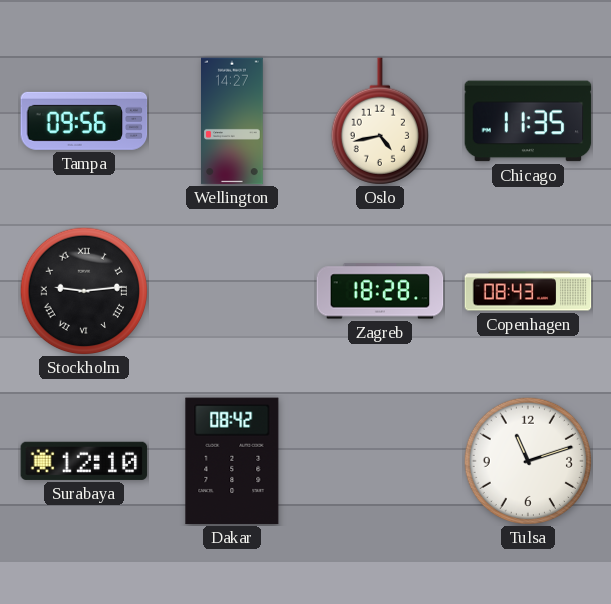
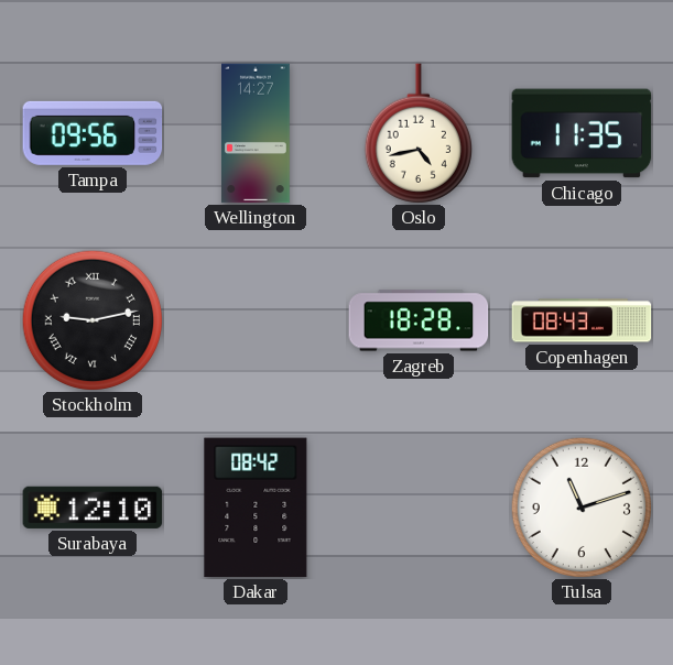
Stockholm: 9:14 -> 9:13
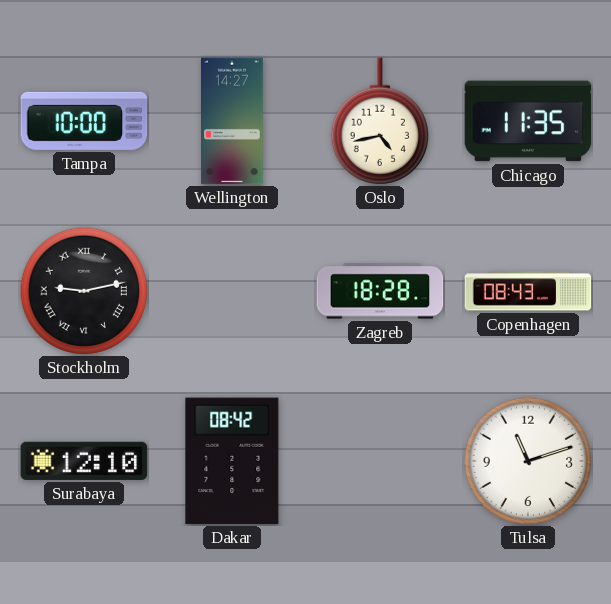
Tampa: 09:56 -> 10:00
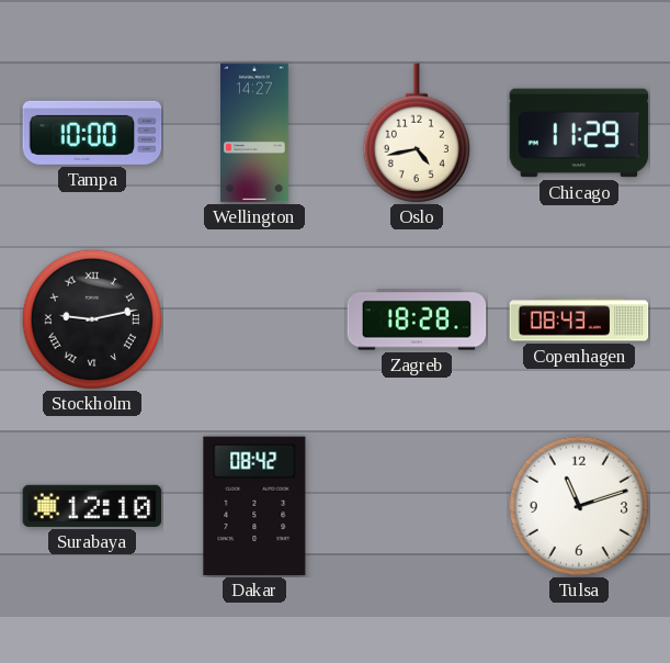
Chicago: 11:35 -> 11:29
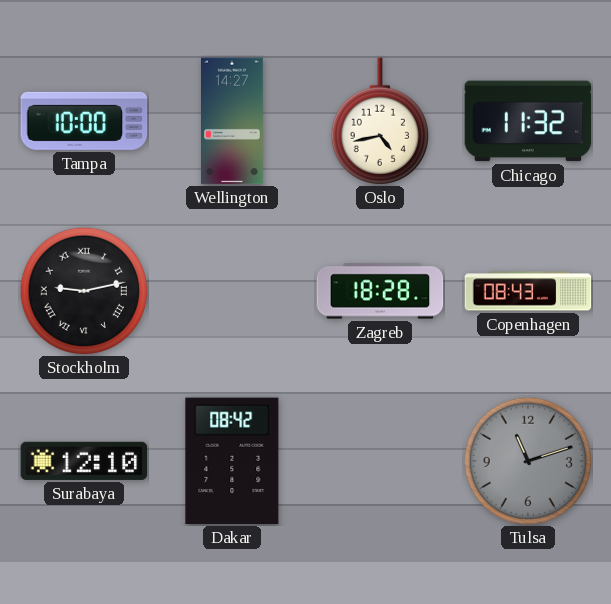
Chicago: 11:29 -> 11:32
Tulsa dial: white -> grey
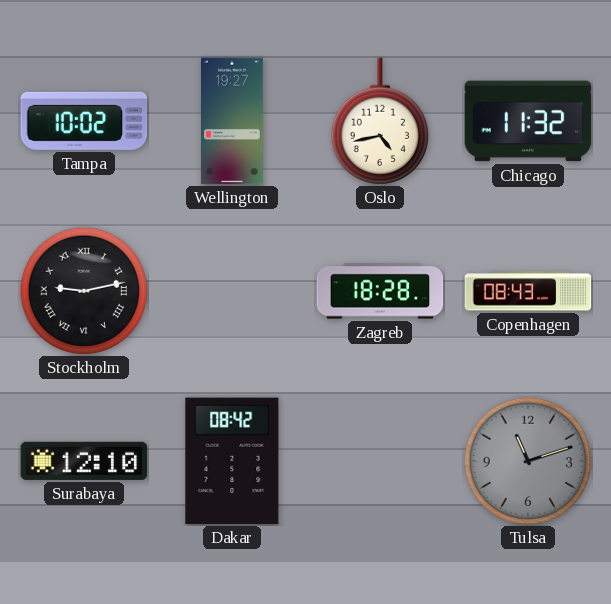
Tampa: 10:00 -> 10:02
Wellington: 14:27 -> 19:27
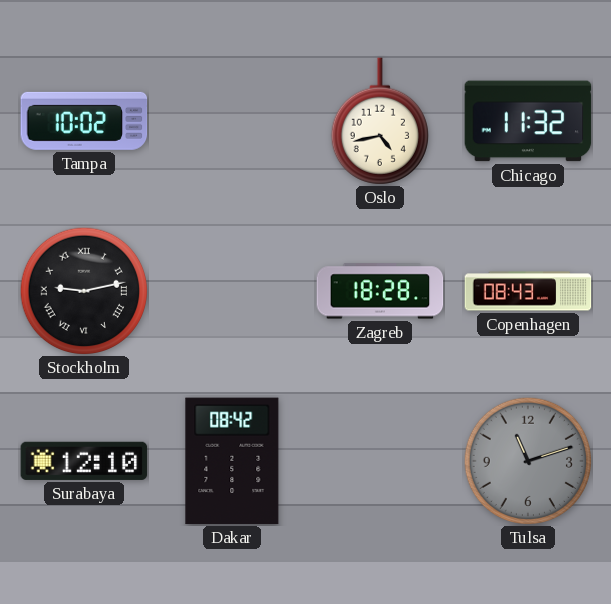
Wellington: 19:27 -> none
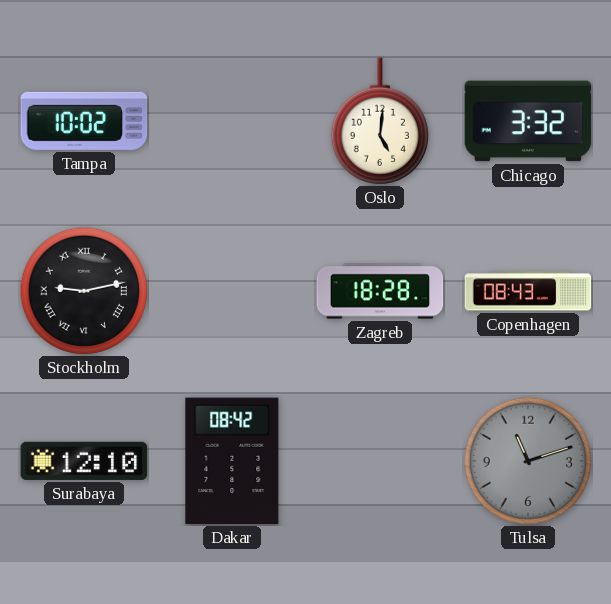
Oslo: 4:43 -> 5:01
Chicago: 11:32 -> 3:32
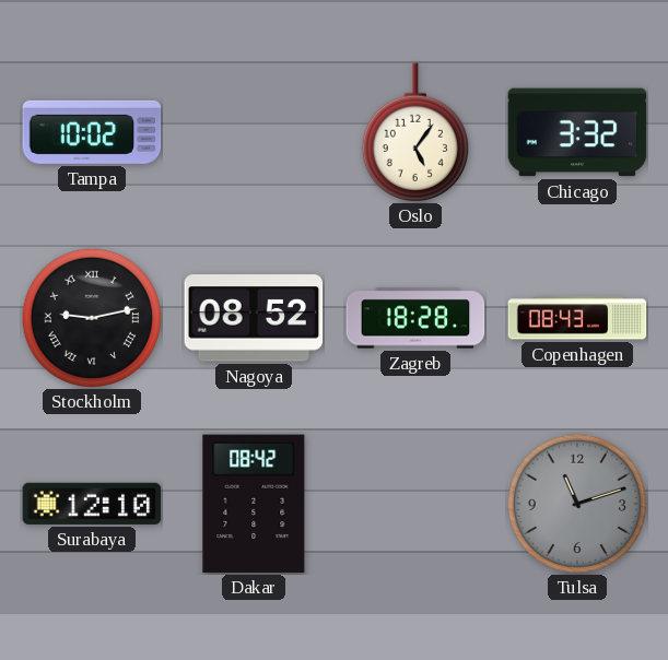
Oslo: 5:01 -> 5:06
Nagoya: none -> 08:52
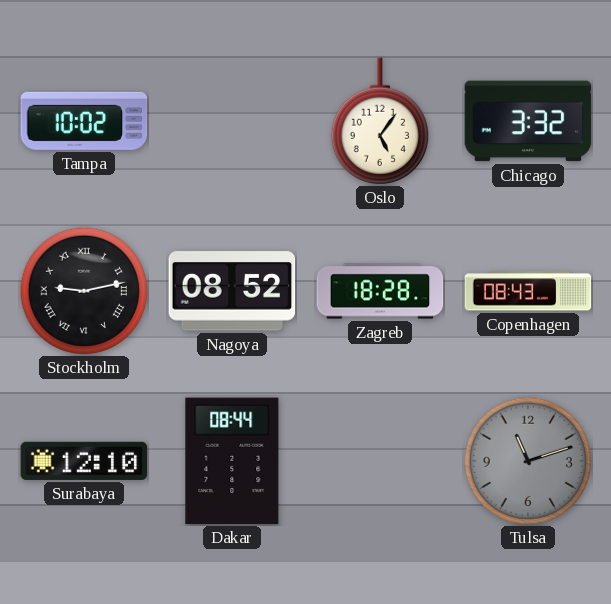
Dakar: 08:42 -> 08:44
